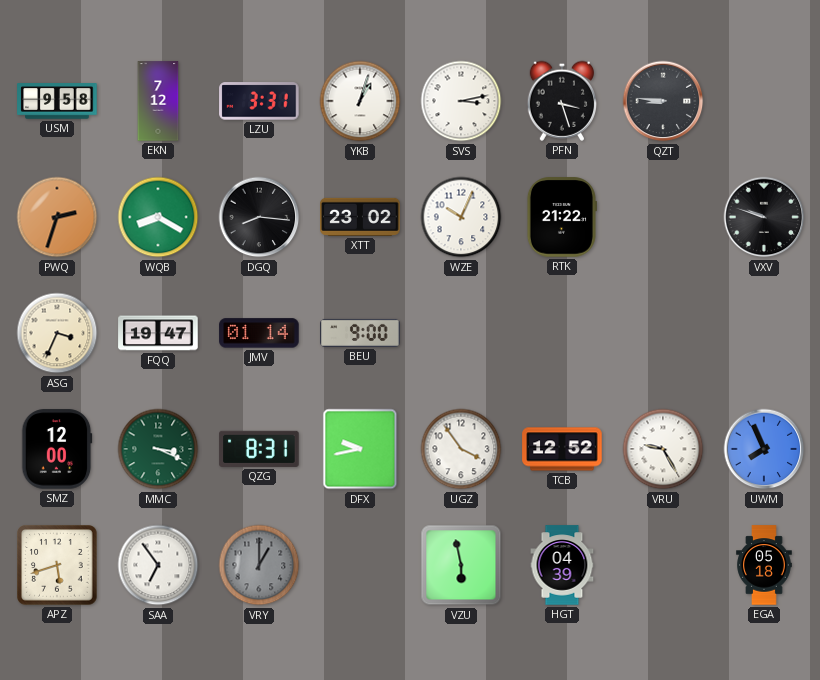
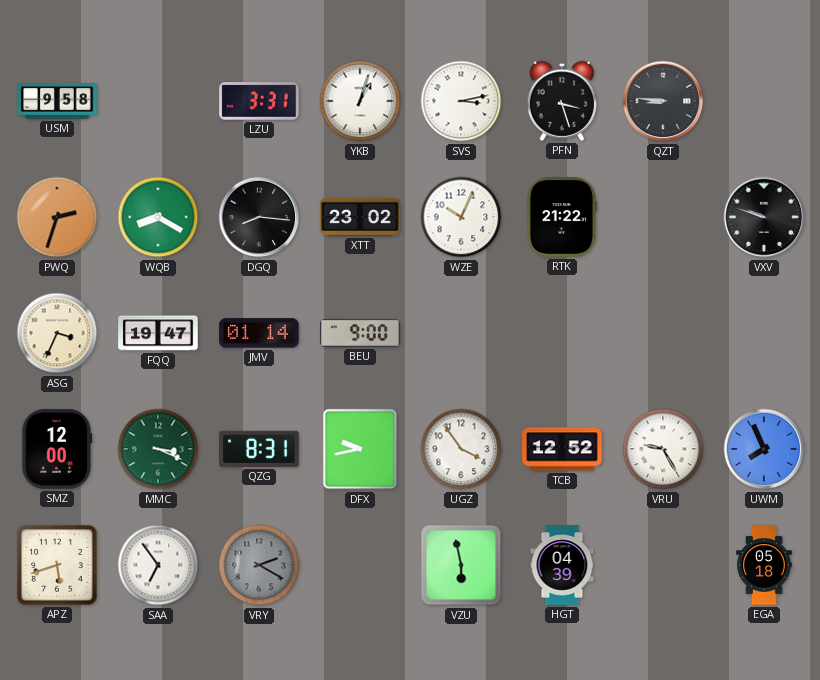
EKN: 7:12 -> none
VRY: 1:00 -> 2:20
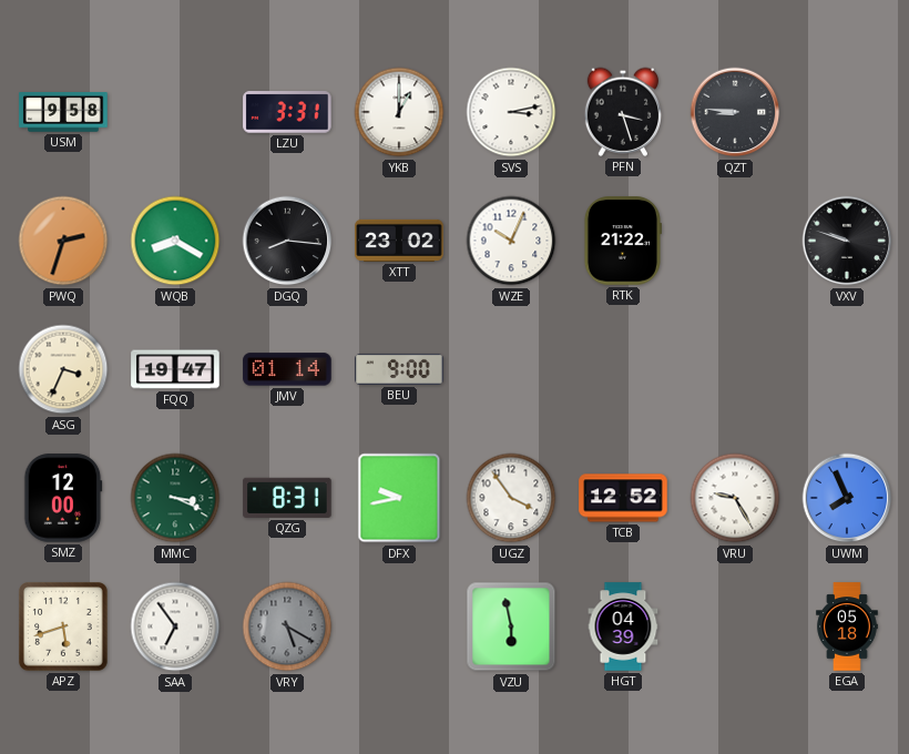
YKB: 1:03 -> 1:00
VRY: 2:20 -> 5:20
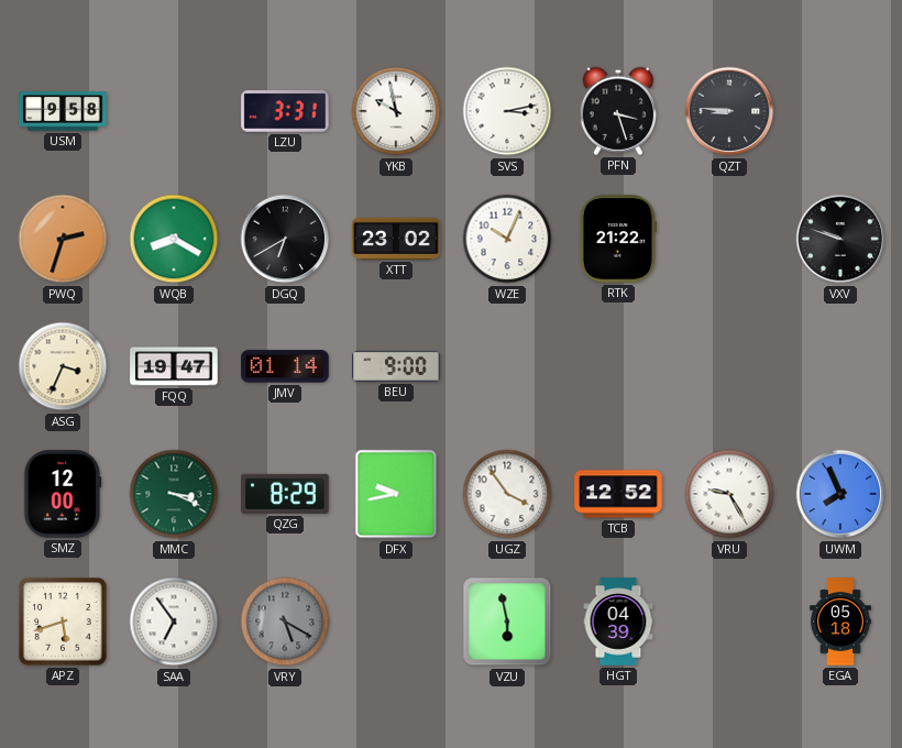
YKB: 1:00 -> 9:58
DGQ: 8:16 -> 6:40
QZG: 8:31 -> 8:29
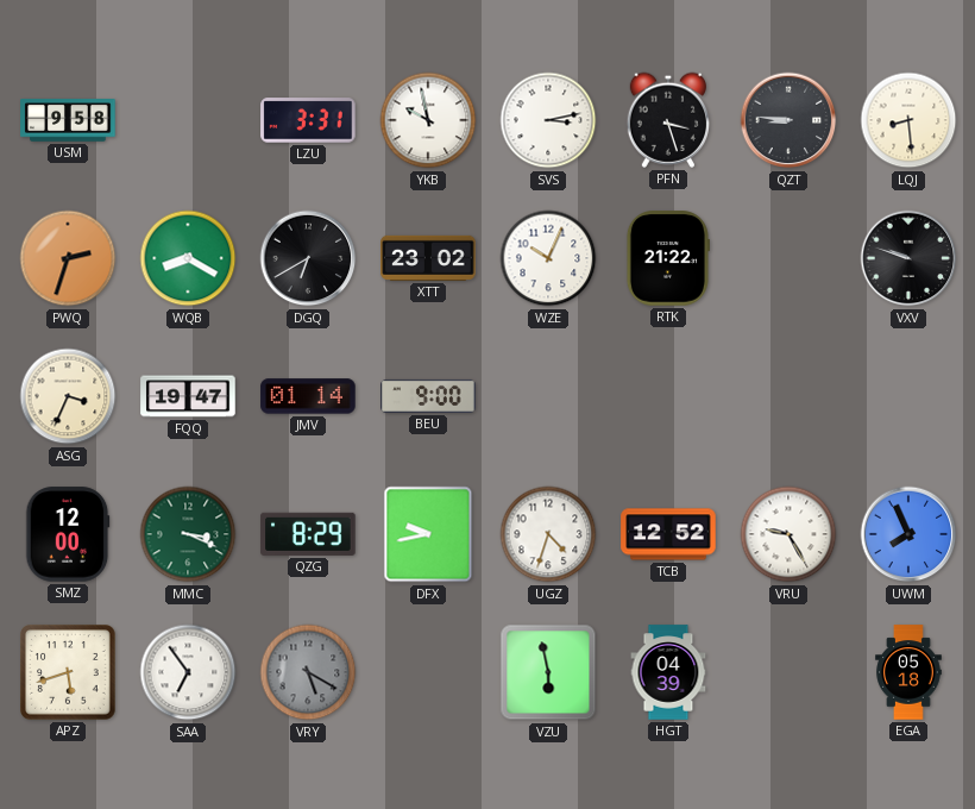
LQJ: none -> 8:29
UGZ: 3:54 -> 4:33
